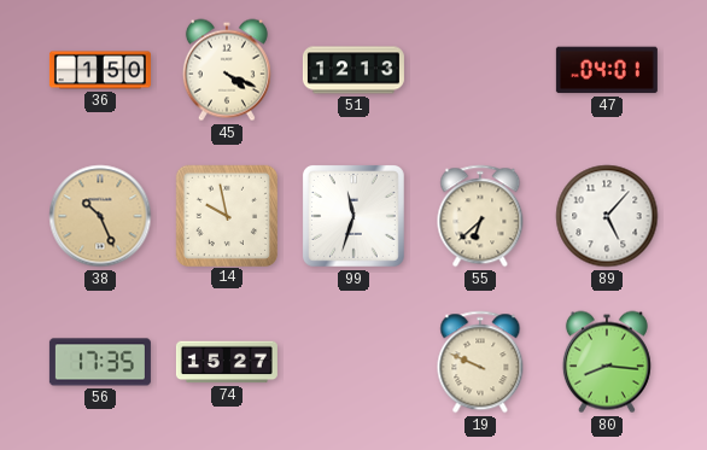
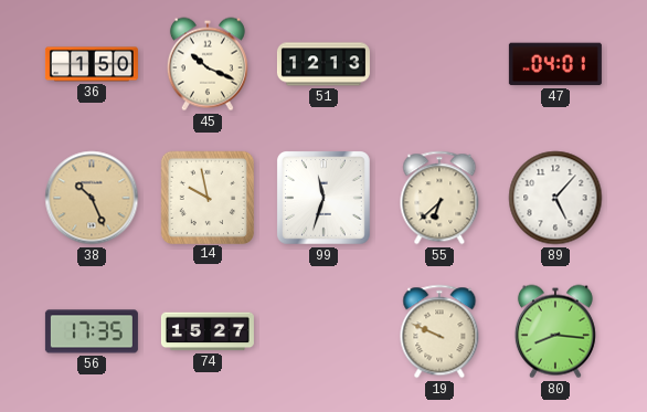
45: 4:19 -> 10:19
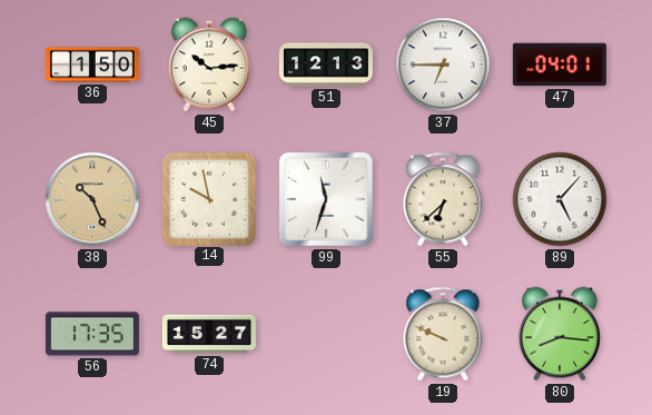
45: 10:19 -> 10:14
37: none -> 6:45
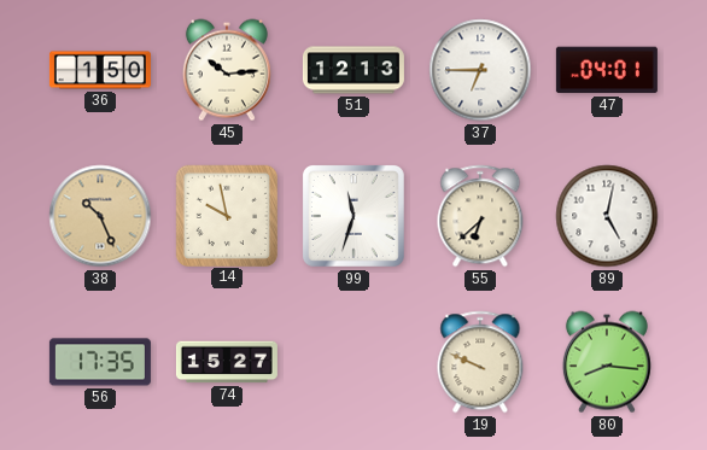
89: 5:07 -> 5:02
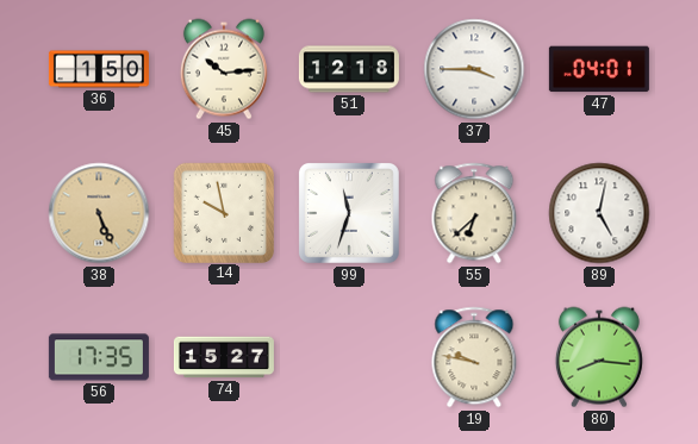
51: 12:13 -> 12:18
37: 6:45 -> 3:45
38: 10:26 -> 5:26
19: 9:49 -> 9:47
